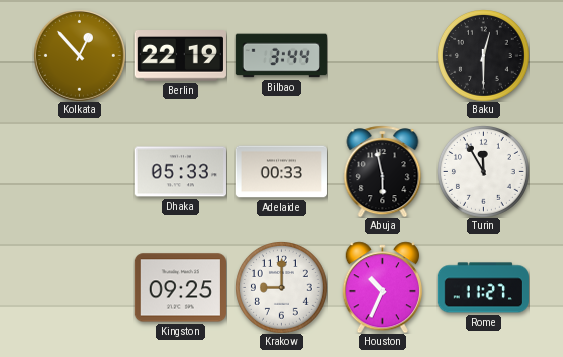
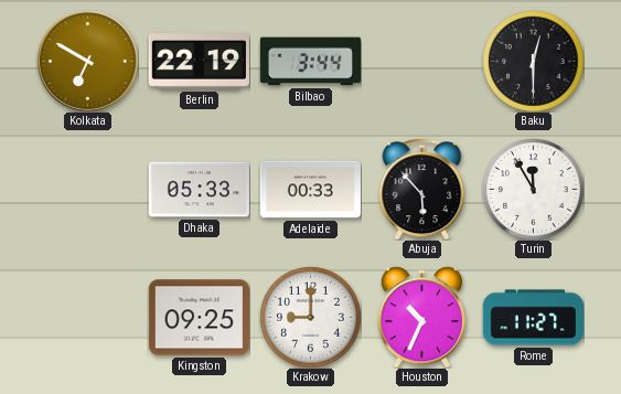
Kolkata: 12:53 -> 6:50
Abuja: 5:58 -> 5:53
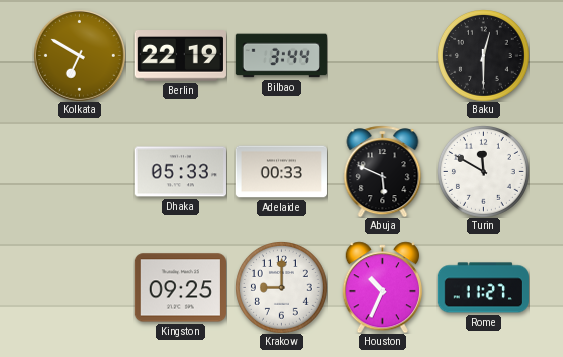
Abuja: 5:53 -> 5:49
Turin: 11:55 -> 11:50
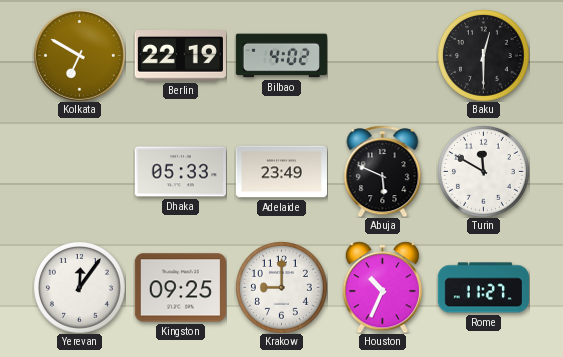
Bilbao: 3:44 -> 4:02
Adelaide: 00:33 -> 23:49
Yerevan: none -> 12:06
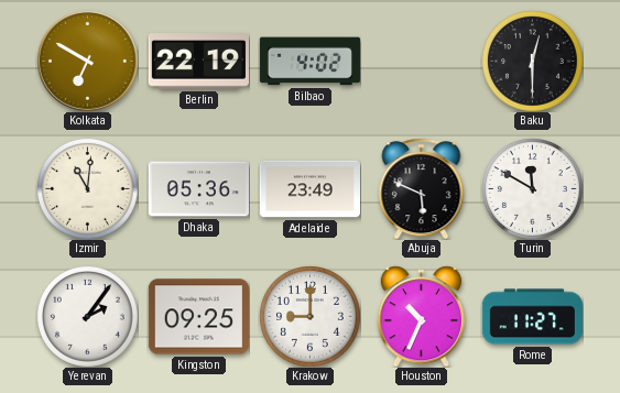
Izmir: none -> 11:01
Dhaka: 05:33 -> 05:36
Yerevan: 12:06 -> 2:06
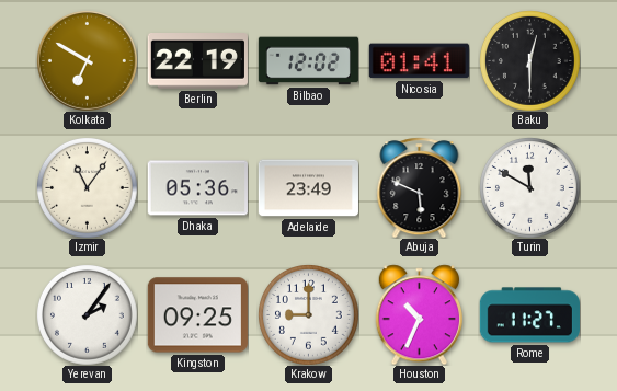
Bilbao: 4:02 -> 12:02
Nicosia: none -> 01:41
Izmir: 11:01 -> 11:06
